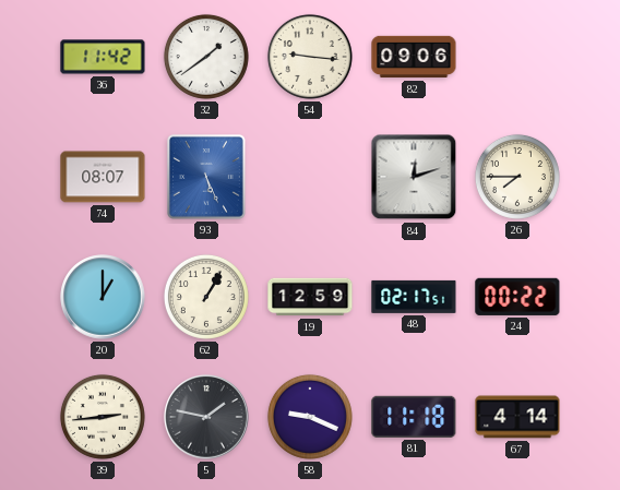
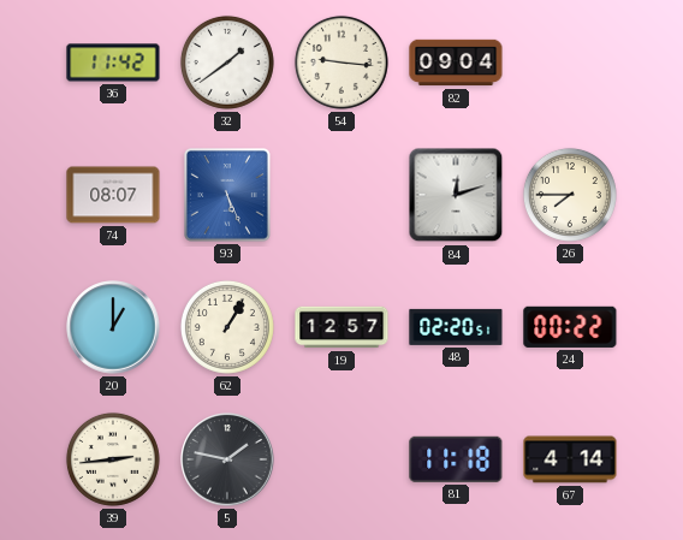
82: 09:06 -> 09:04
19: 12:59 -> 12:57
48: 02:17 -> 02:20
58: 9:19 -> none
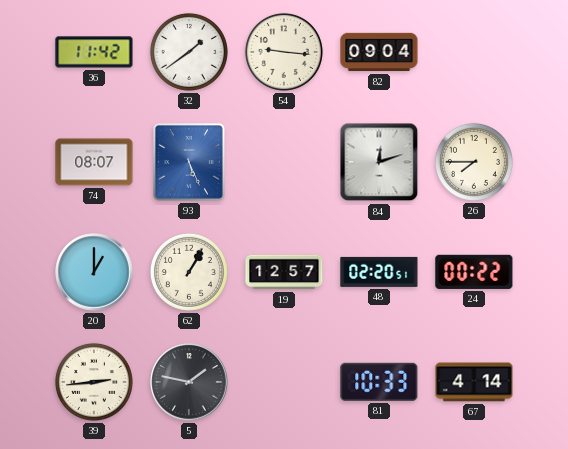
81: 11:18 -> 10:33
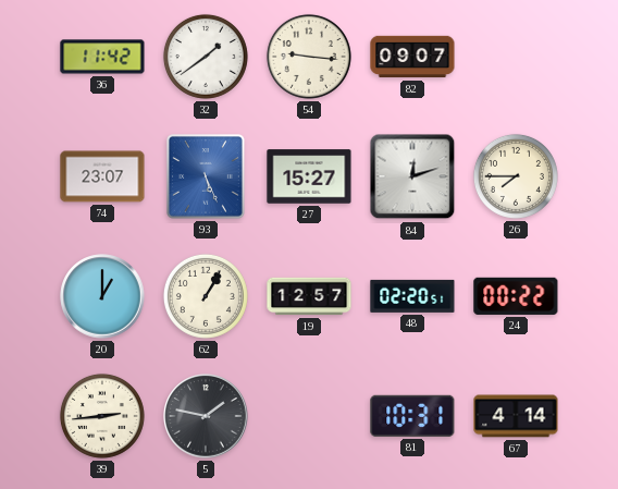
82: 09:04 -> 09:07
74: 08:07 -> 23:07
27: none -> 15:27
81: 10:33 -> 10:31
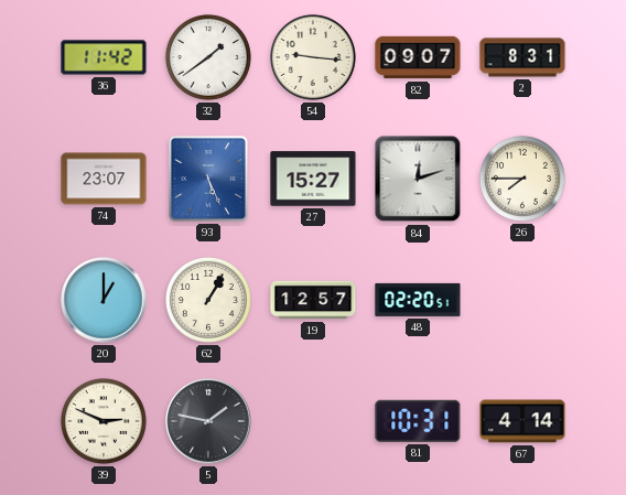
2: none -> 8:31
24: 00:22 -> none
39: 2:44 -> 2:49
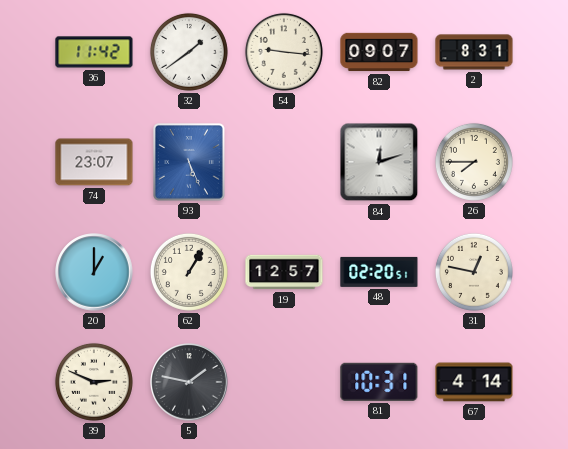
27: 15:27 -> none
31: none -> 12:47
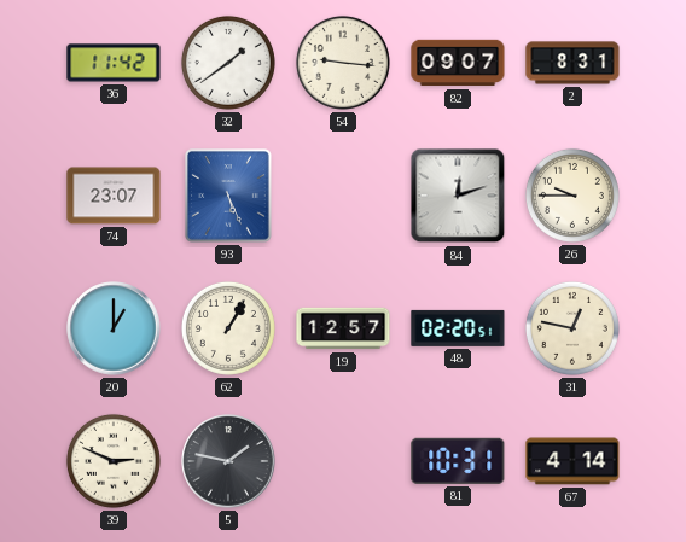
26: 7:45 -> 9:45
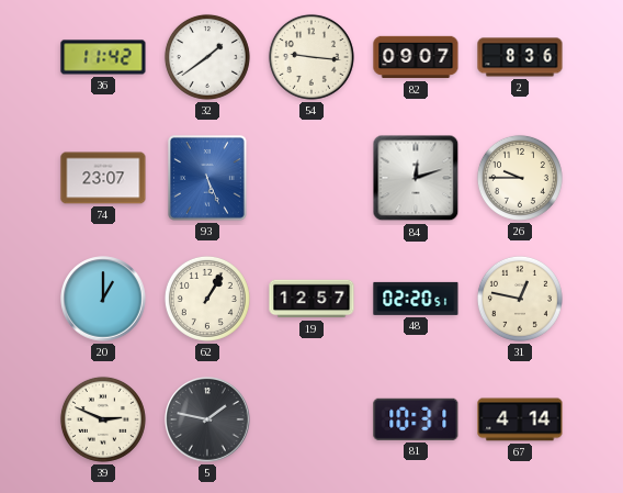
2: 8:31 -> 8:36
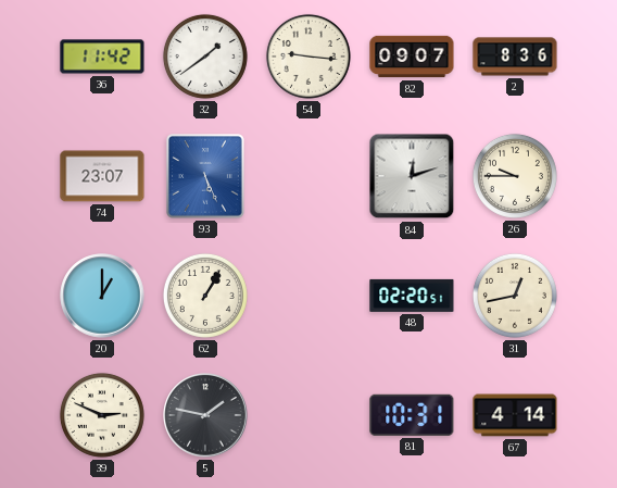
19: 12:57 -> none
31: 12:47 -> 12:43
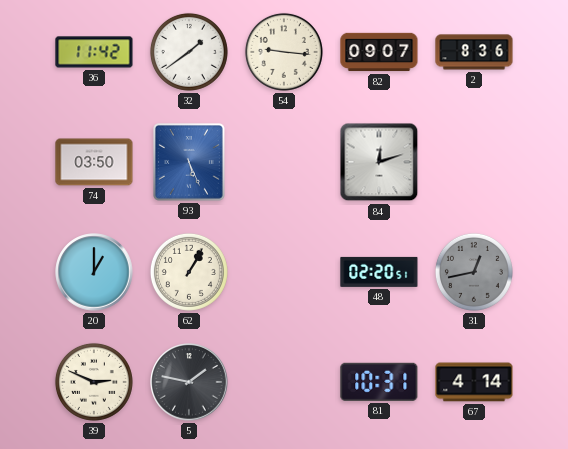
74: 23:07 -> 03:50
26: 9:45 -> none
31 dial: cream -> grey
